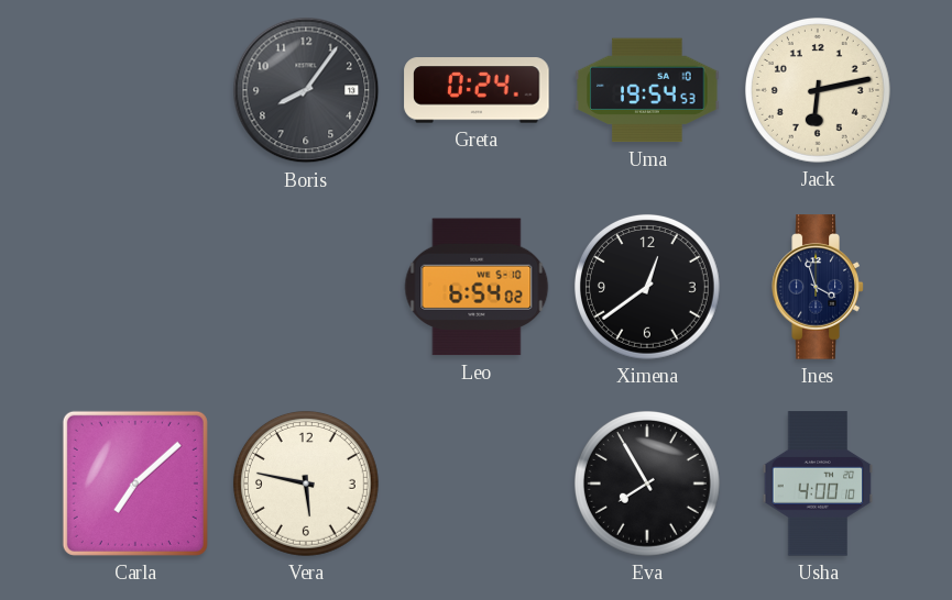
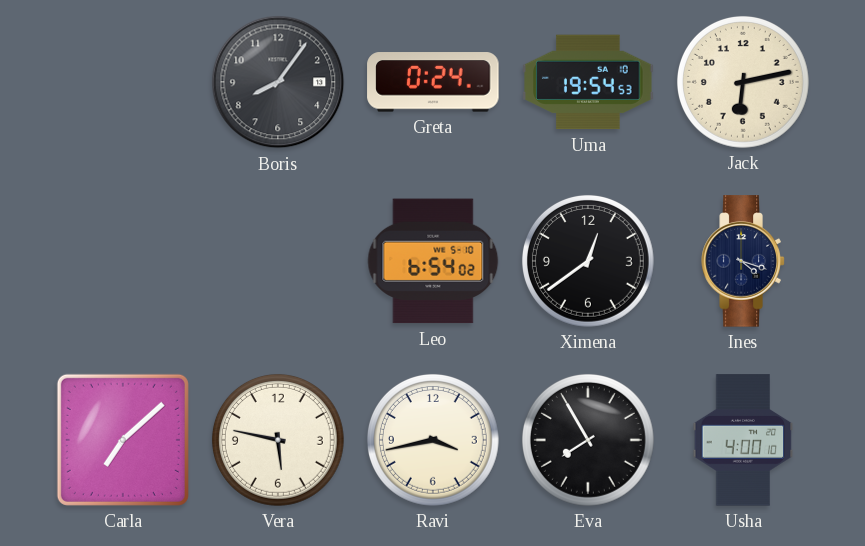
Ines: 3:57 -> 4:18
Ravi: none -> 3:43
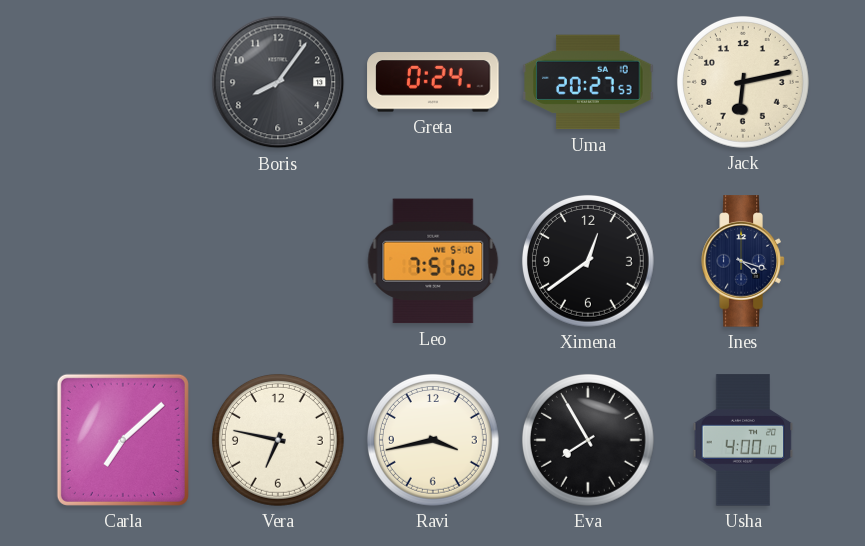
Uma: 19:54 -> 20:27
Leo: 6:54 -> 7:51
Vera: 5:47 -> 6:47
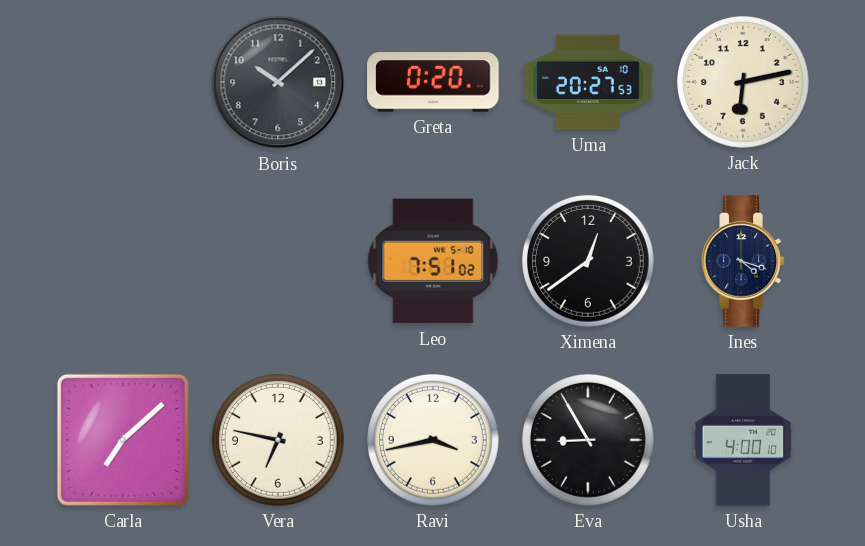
Boris: 8:06 -> 10:08
Greta: 0:24 -> 0:20
Eva: 7:55 -> 8:55
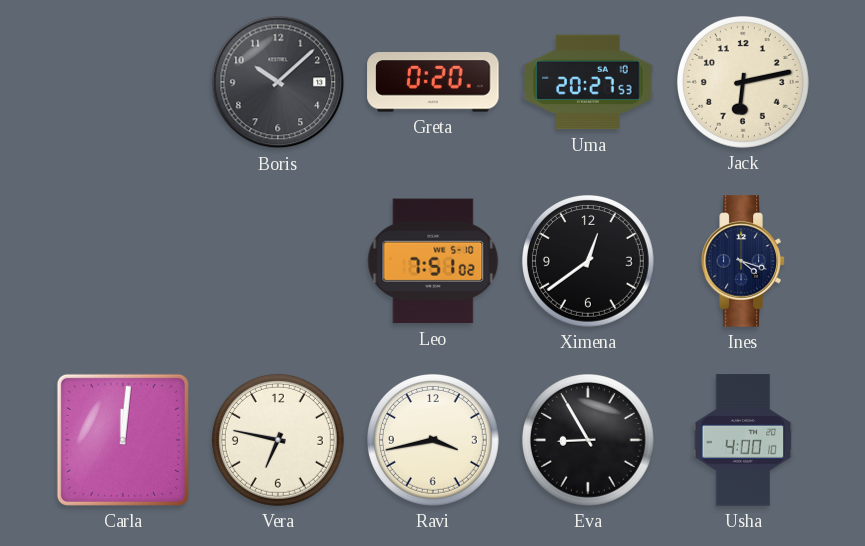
Carla: 7:08 -> 12:01
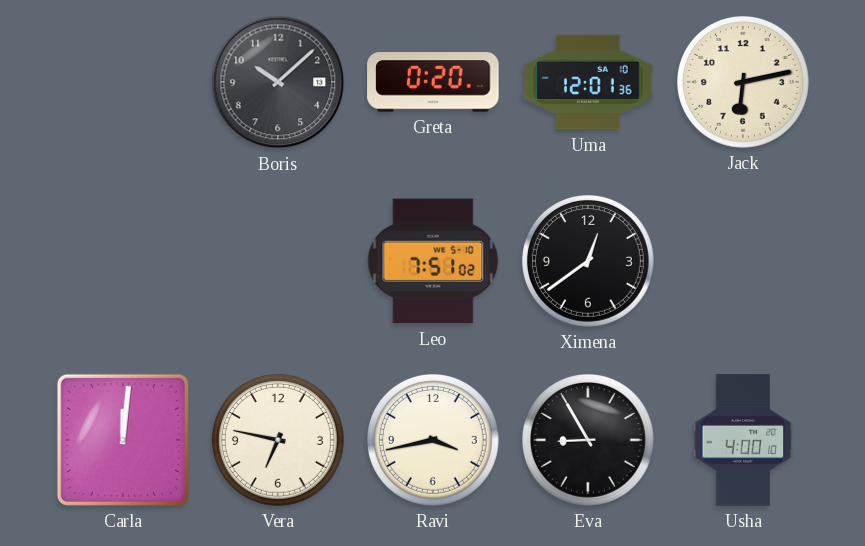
Uma: 20:27 -> 12:01
Ines: 4:18 -> none
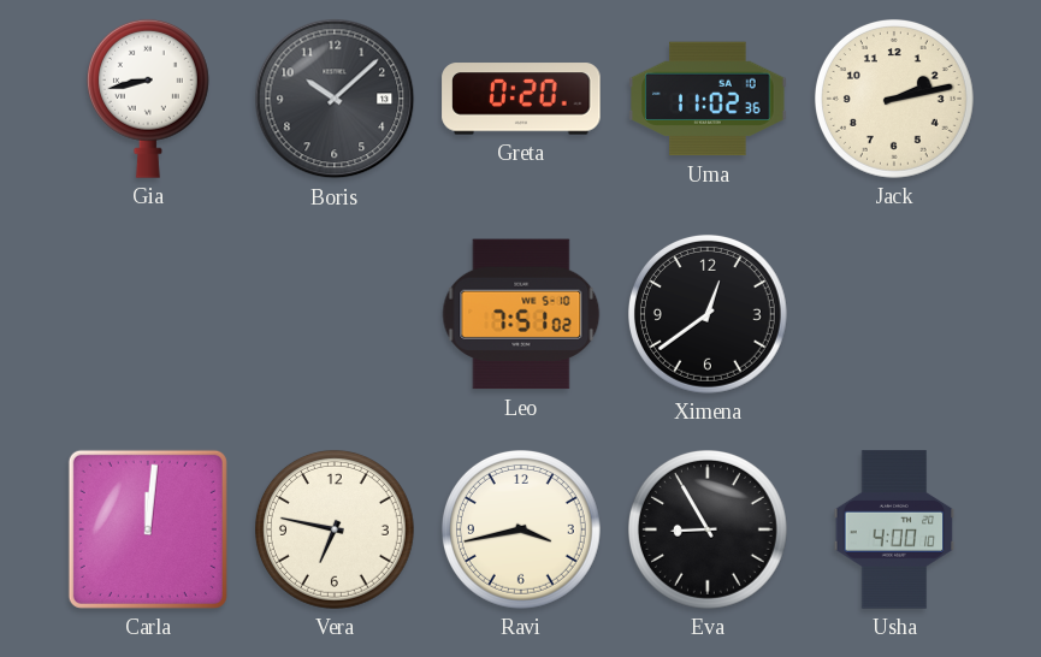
Gia: none -> 8:43
Uma: 12:01 -> 11:02
Jack: 6:13 -> 2:13
